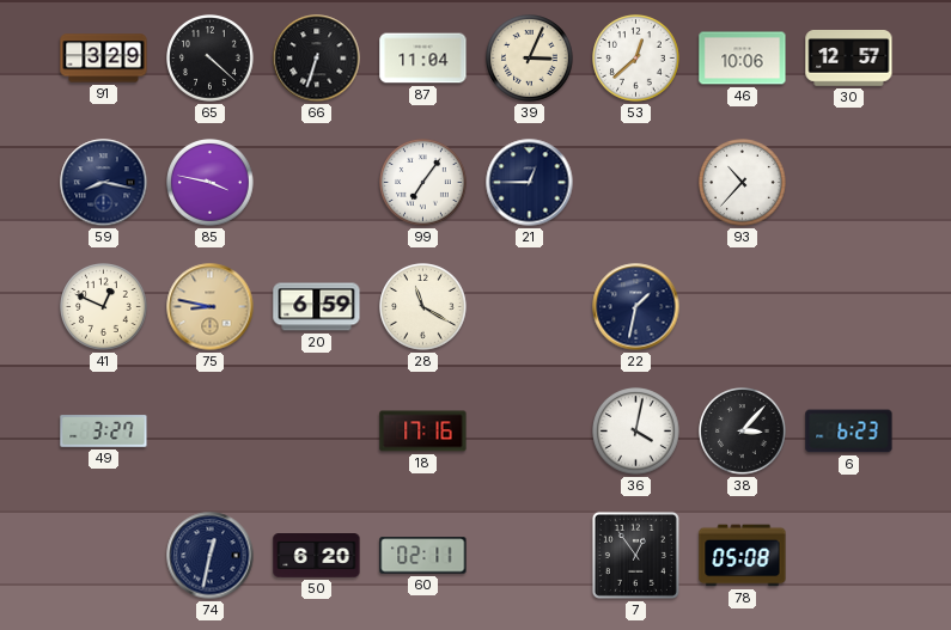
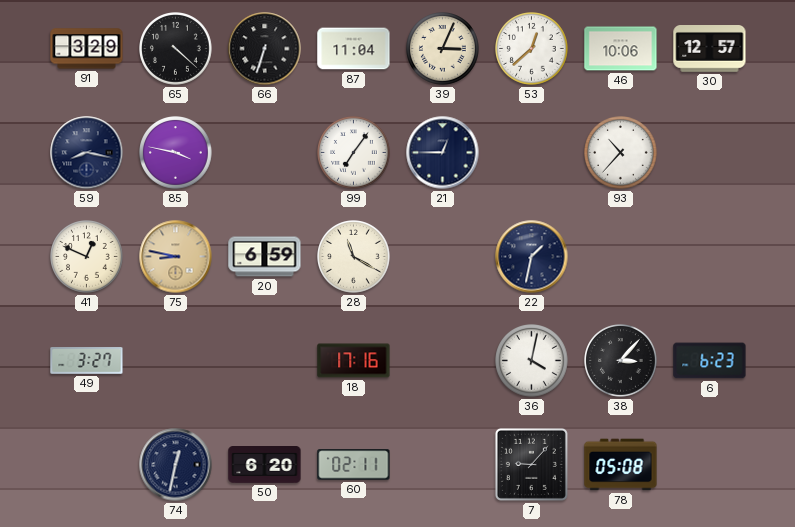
7: 12:54 -> 9:07
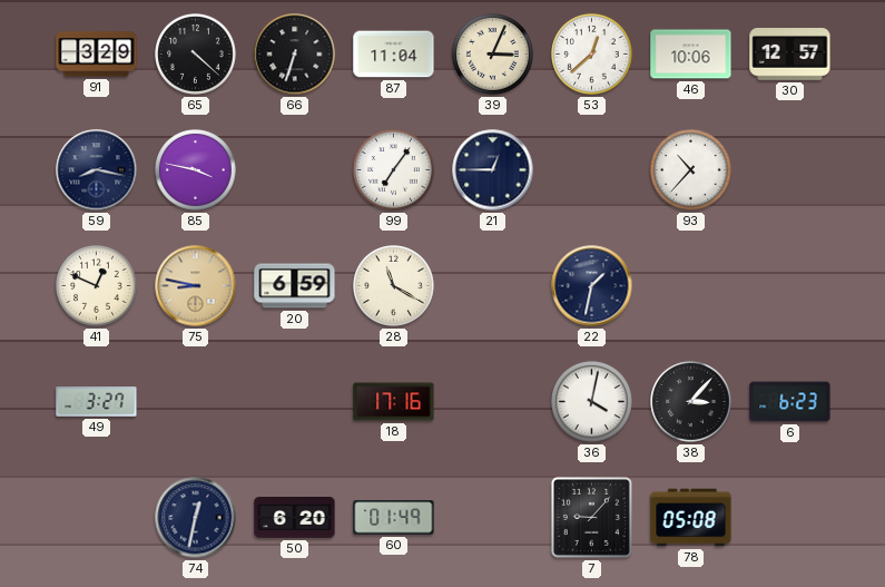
60: 02:11 -> 01:49
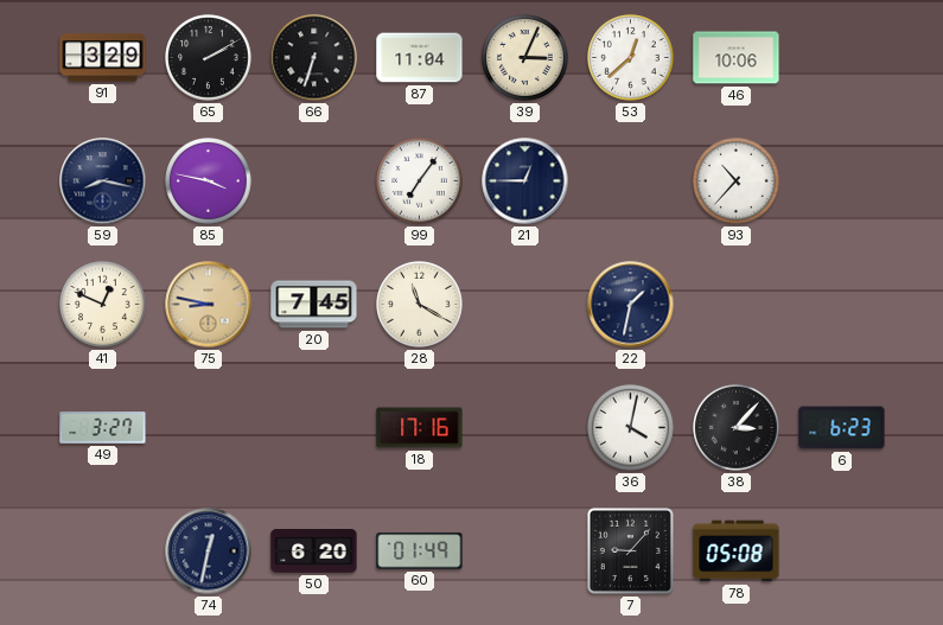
65: 4:22 -> 2:10
30: 12:57 -> none
20: 6:59 -> 7:45
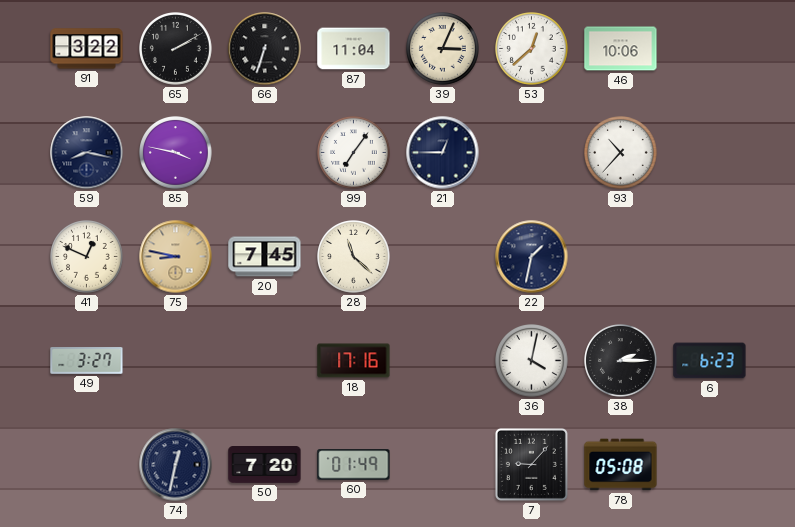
91: 3:29 -> 3:22
28: 11:20 -> 11:22
38: 3:07 -> 2:15
50: 6:20 -> 7:20
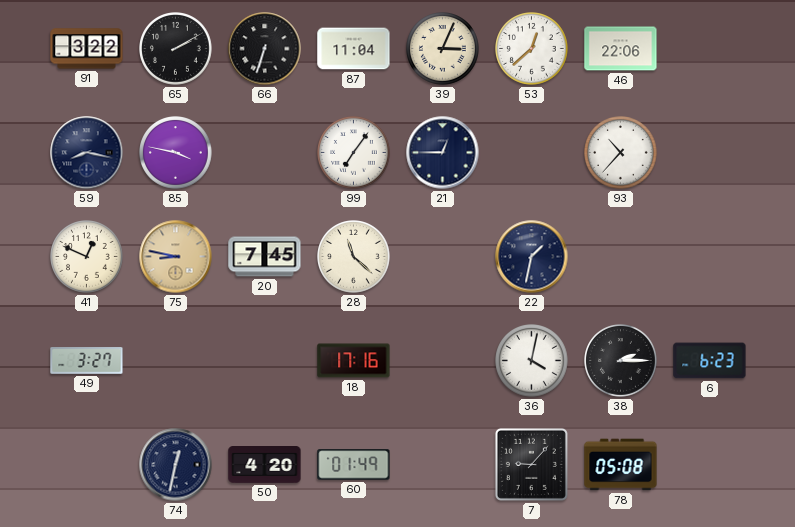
46: 10:06 -> 22:06
50: 7:20 -> 4:20
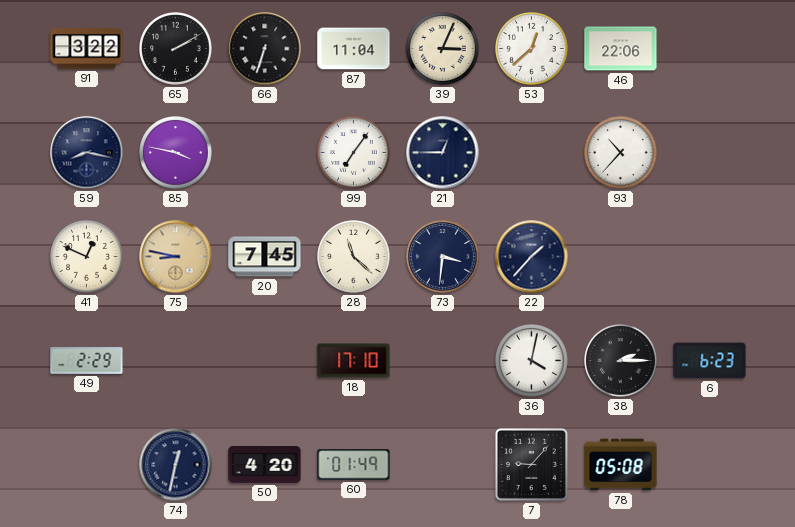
73: none -> 3:31
22: 1:32 -> 1:37
49: 3:27 -> 2:29
18: 17:16 -> 17:10
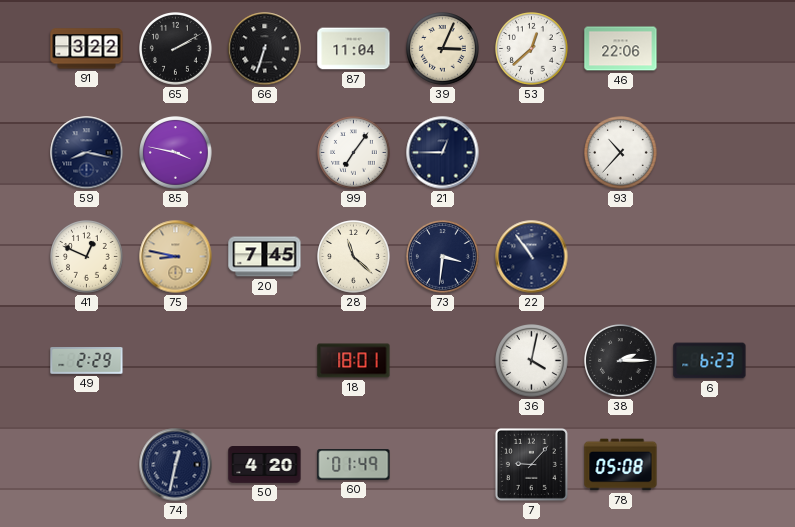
22: 1:37 -> 10:54
18: 17:10 -> 18:01
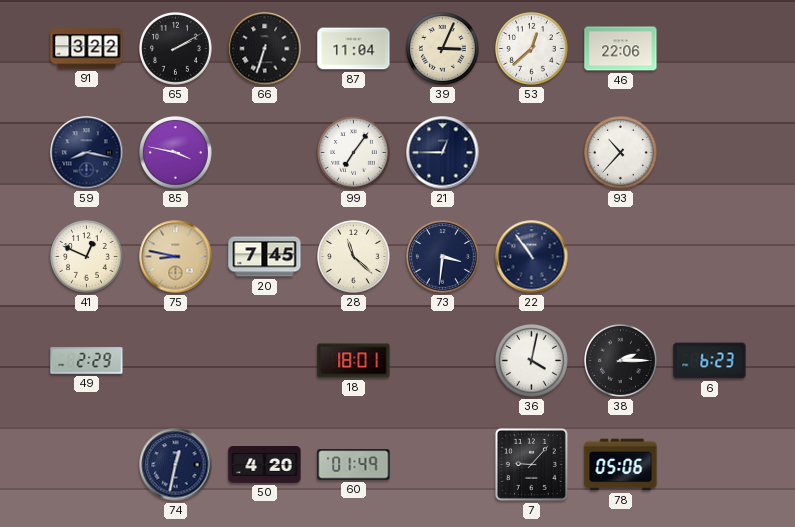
78: 05:08 -> 05:06
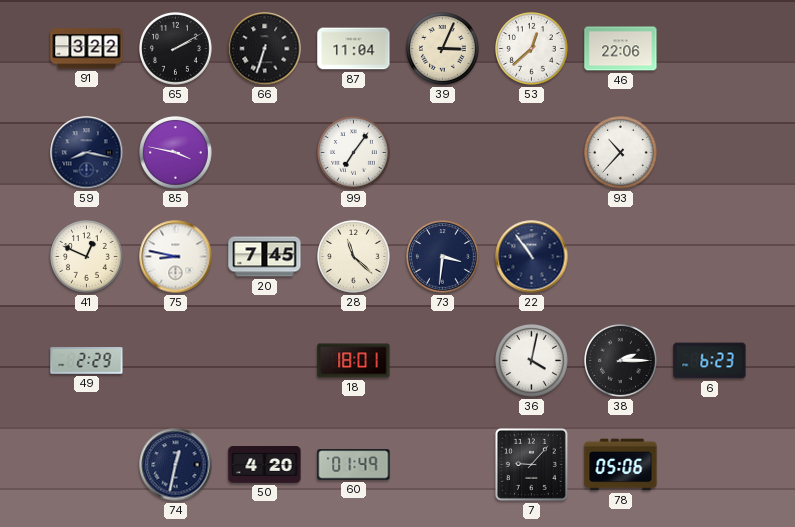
21: 12:45 -> none
75 dial: champagne -> white
